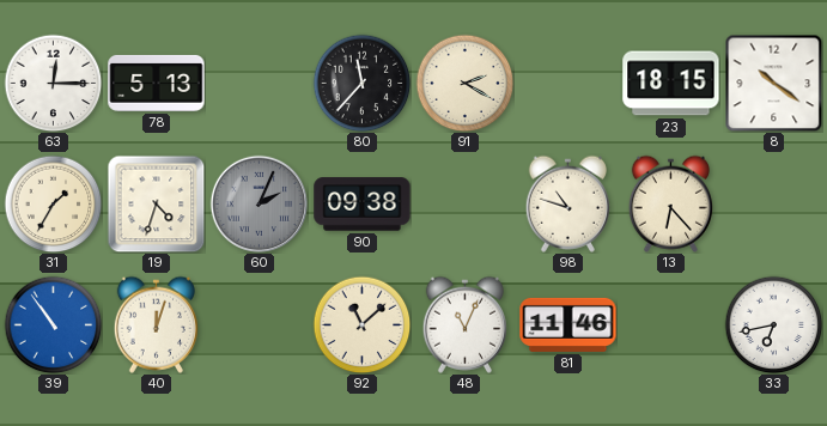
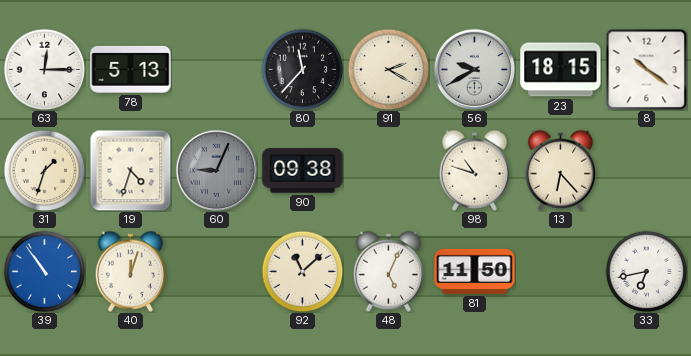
56: none -> 9:40
31: 1:35 -> 1:33
60: 2:04 -> 9:04
48: 11:04 -> 5:04
81: 11:46 -> 11:50
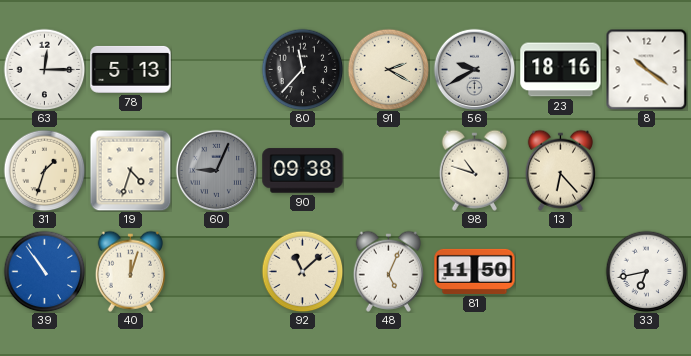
23: 18:15 -> 18:16
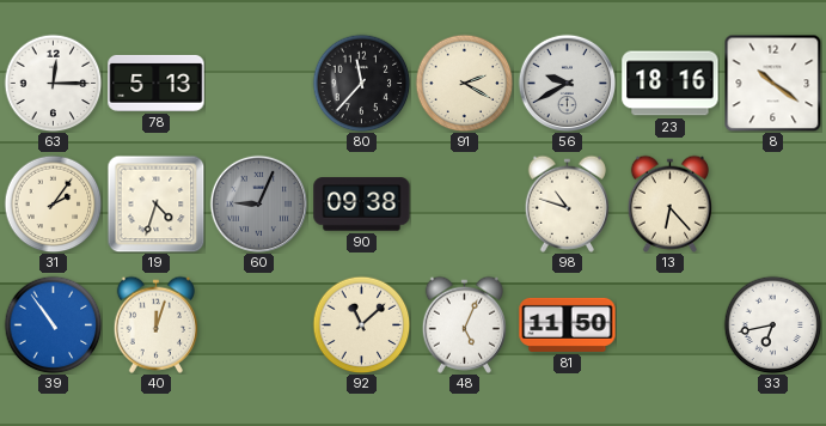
31: 1:33 -> 2:06
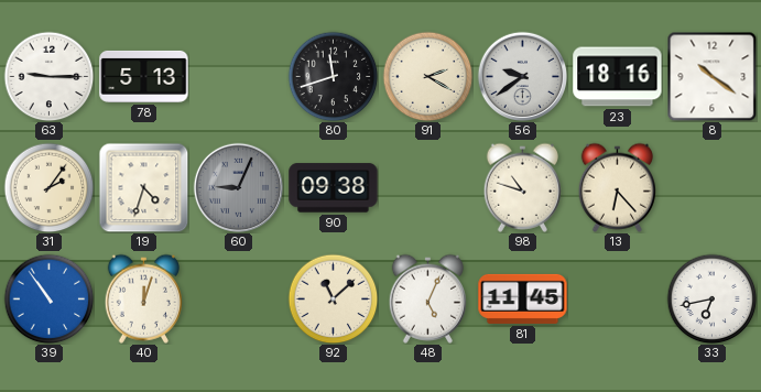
63: 12:15 -> 9:15
80: 11:37 -> 11:42
56: 9:40 -> 9:39
81: 11:50 -> 11:45
